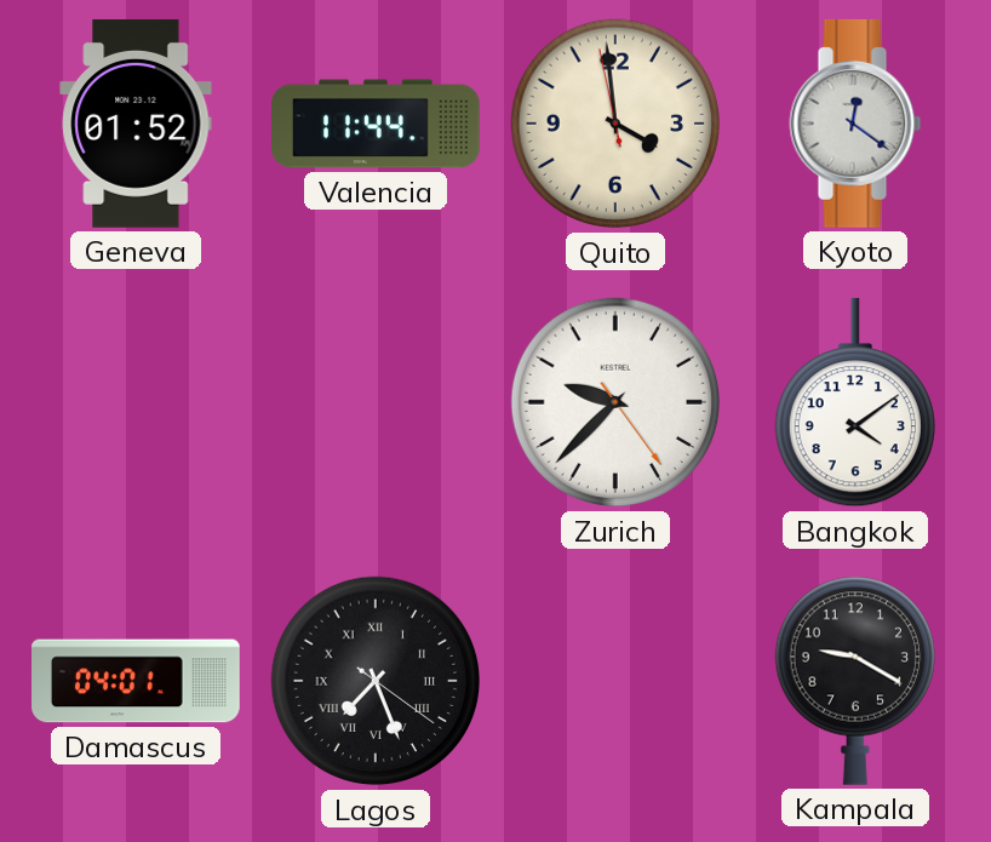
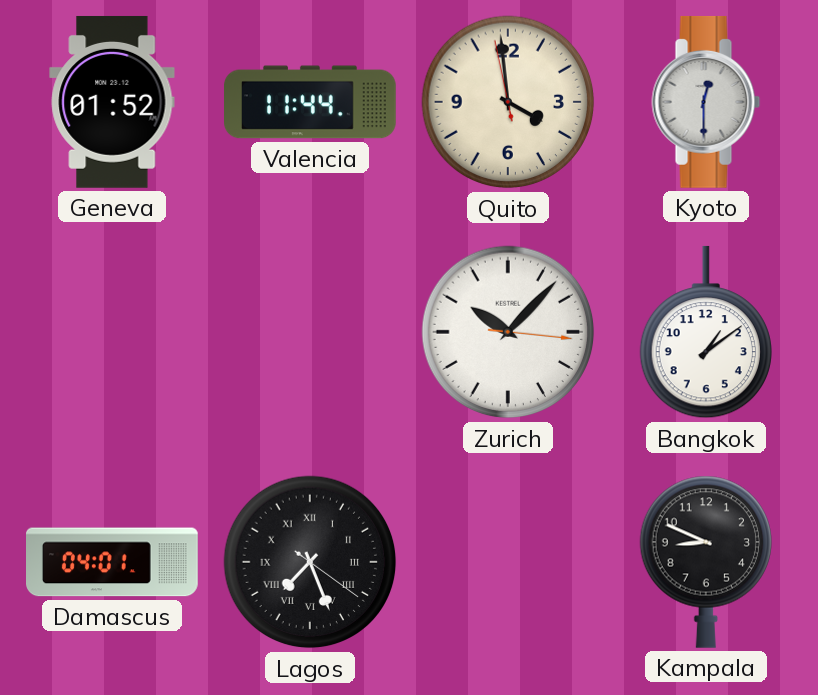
Kyoto: 12:21 -> 12:30
Zurich: 9:37 -> 10:07
Bangkok: 4:09 -> 1:09
Kampala: 9:20 -> 8:49
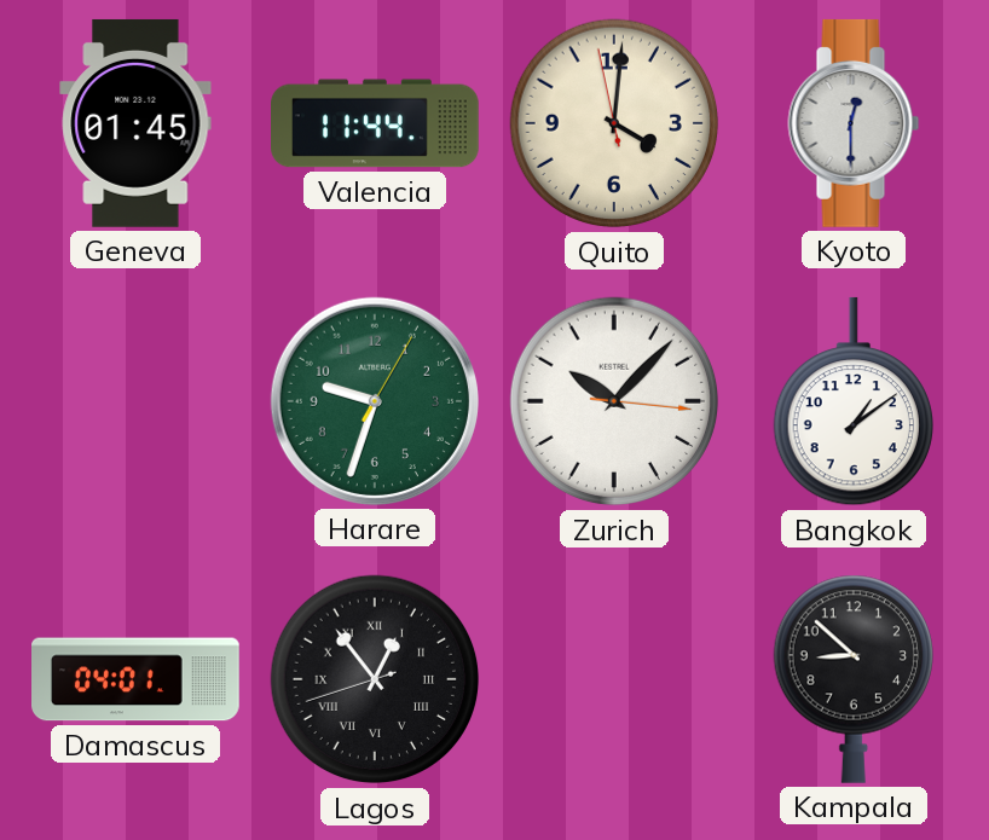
Geneva: 01:52 -> 01:45
Quito: 3:58 -> 4:00
Harare: none -> 9:33
Lagos: 7:26 -> 12:53
Kampala: 8:49 -> 8:52
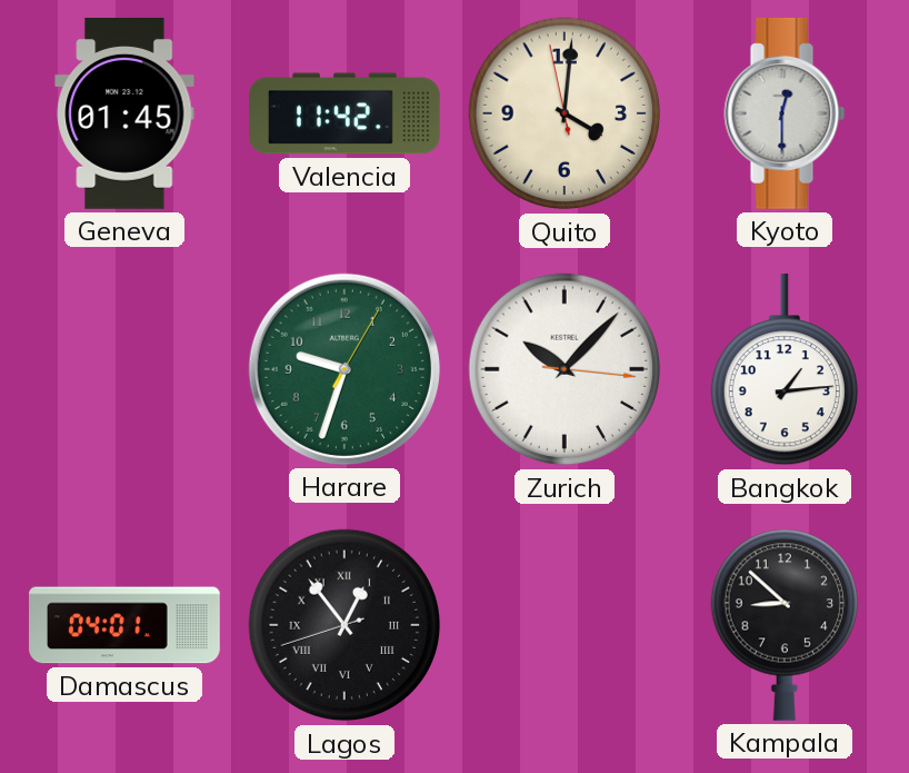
Valencia: 11:44 -> 11:42
Bangkok: 1:09 -> 1:14
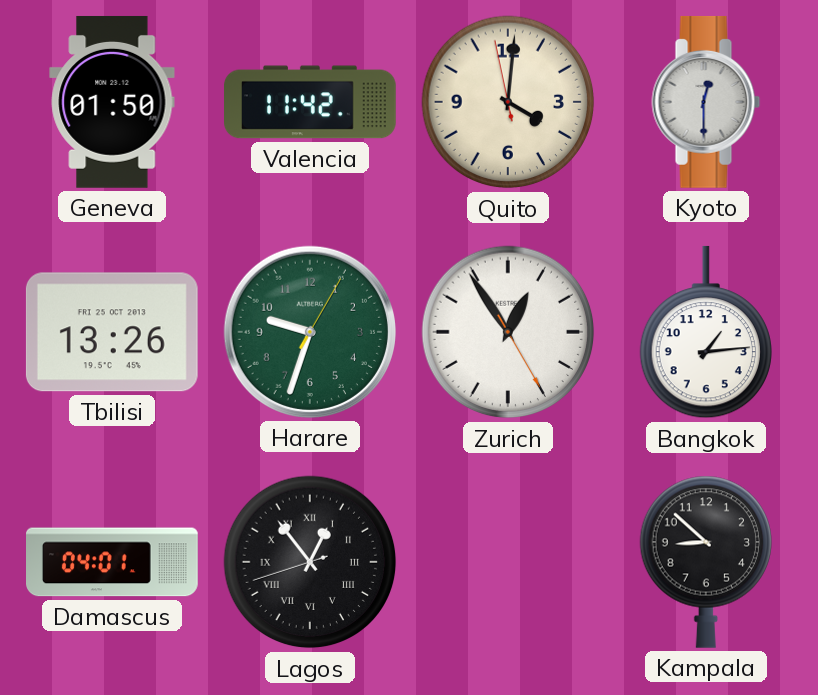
Geneva: 01:45 -> 01:50
Tbilisi: none -> 13:26
Zurich: 10:07 -> 12:54
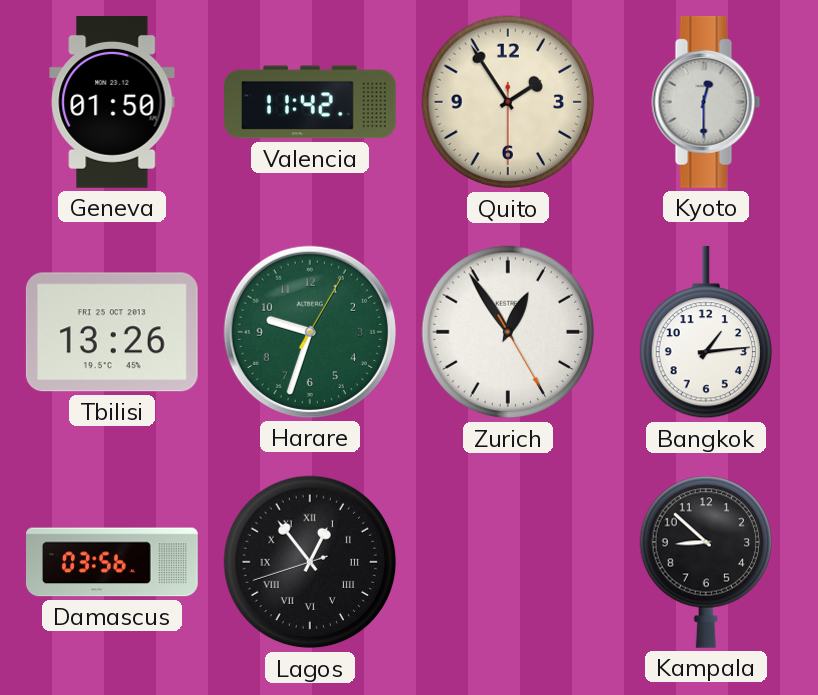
Quito: 4:00 -> 1:54
Damascus: 04:01 -> 03:56
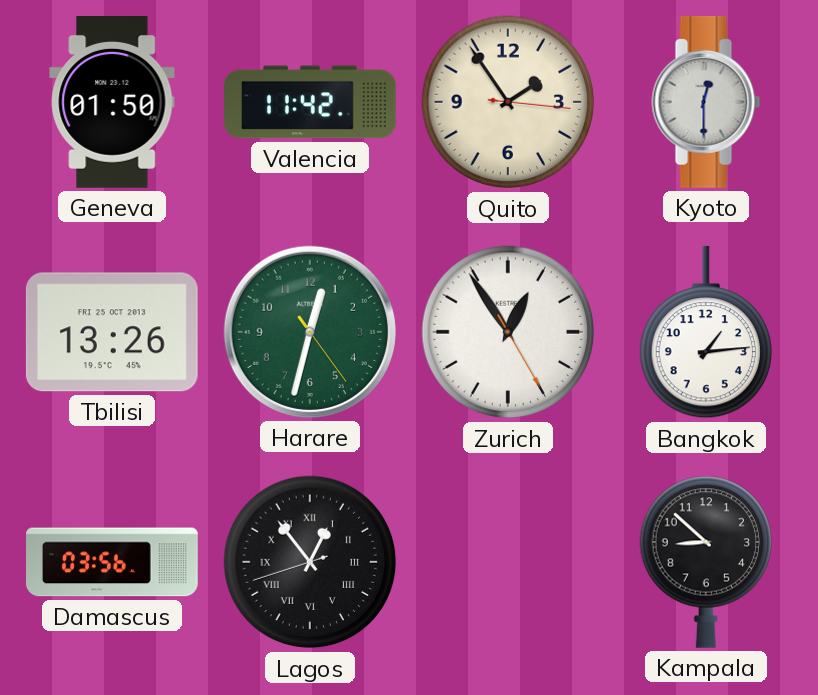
Quito: 1:54:30 -> 1:54:16
Harare: 9:33 -> 12:32
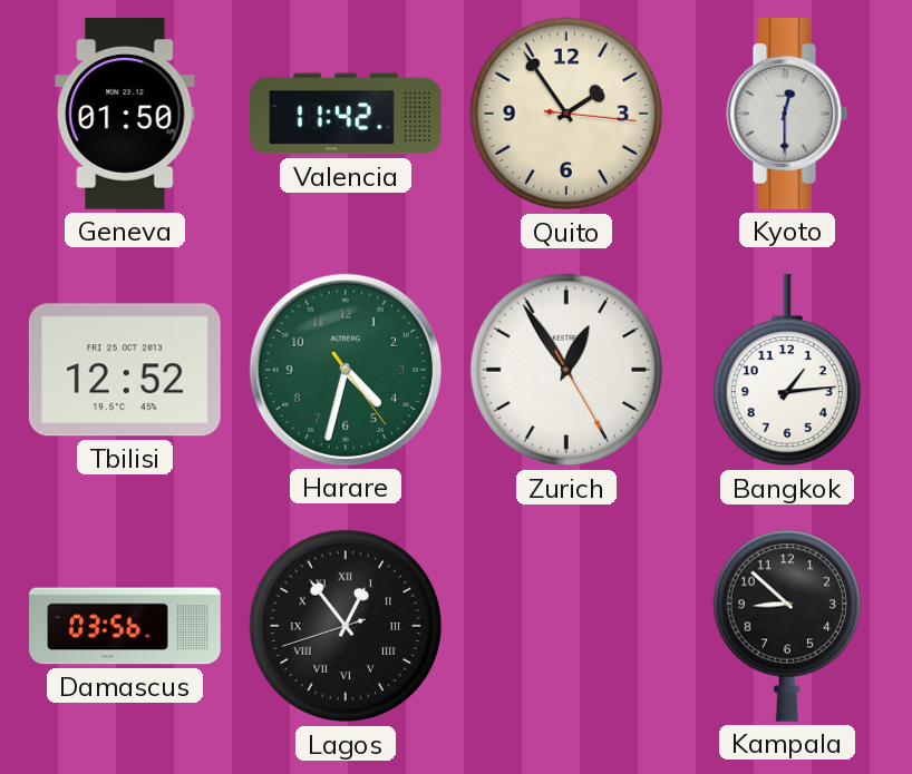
Tbilisi: 13:26 -> 12:52
Harare: 12:32 -> 4:32
